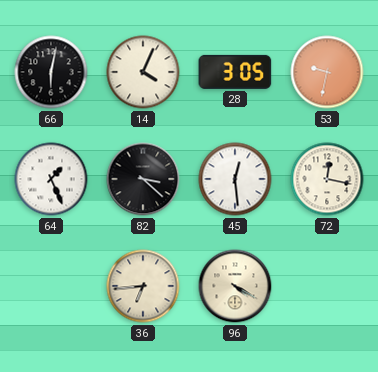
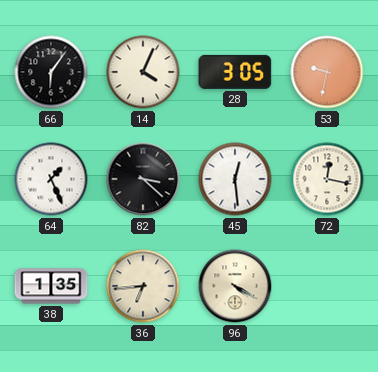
66: 6:02 -> 6:06
38: none -> 1:35
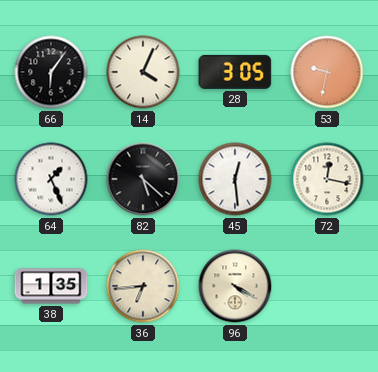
82: 3:22 -> 5:22
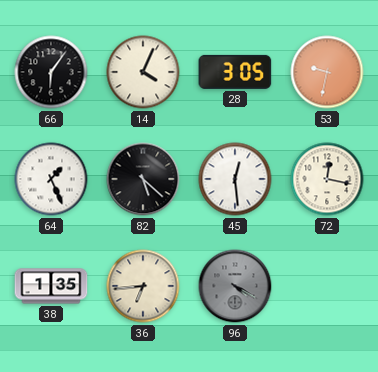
96 dial: cream -> grey
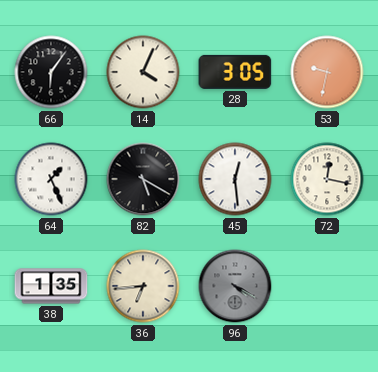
82: 5:22 -> 5:20
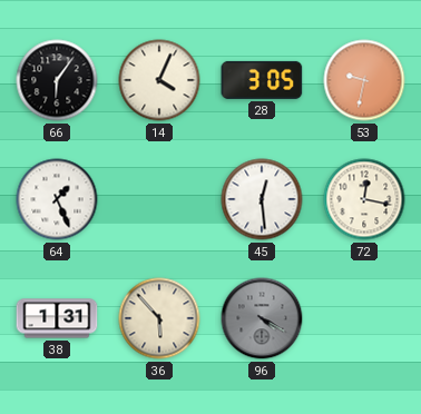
82: 5:20 -> none
38: 1:35 -> 1:31
36: 6:44 -> 5:53
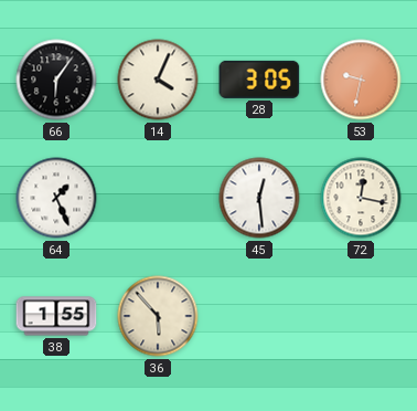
38: 1:31 -> 1:55
96: 4:20 -> none
